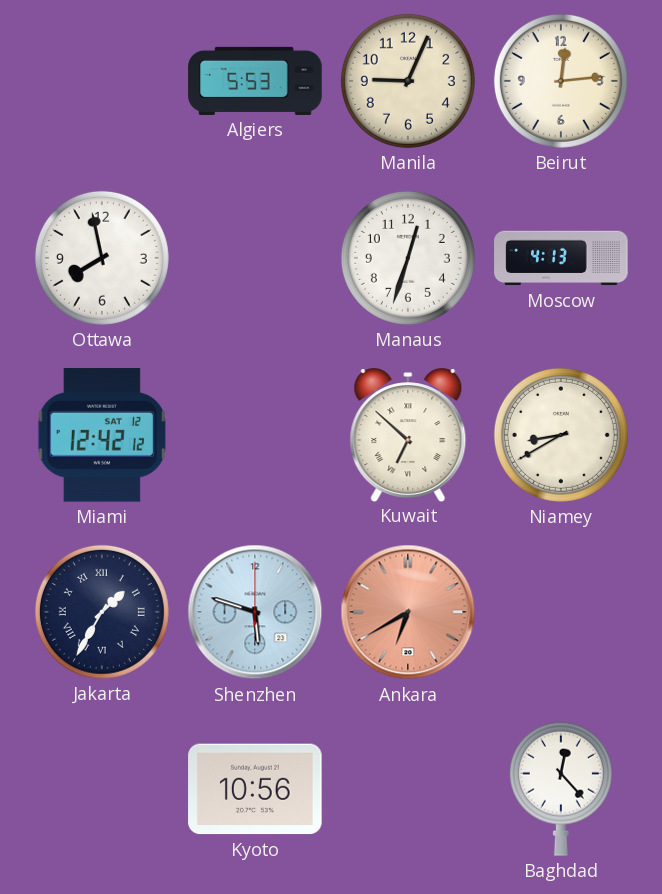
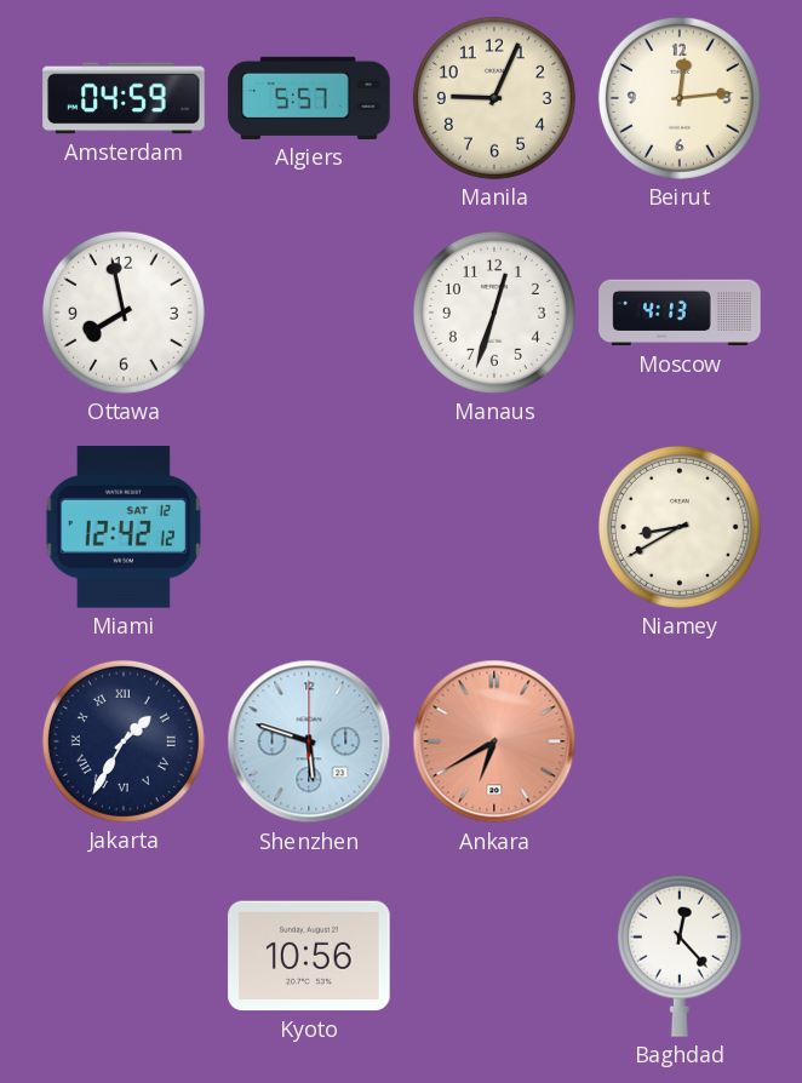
Amsterdam: none -> 04:59
Algiers: 5:53 -> 5:57
Kuwait: 6:52 -> none
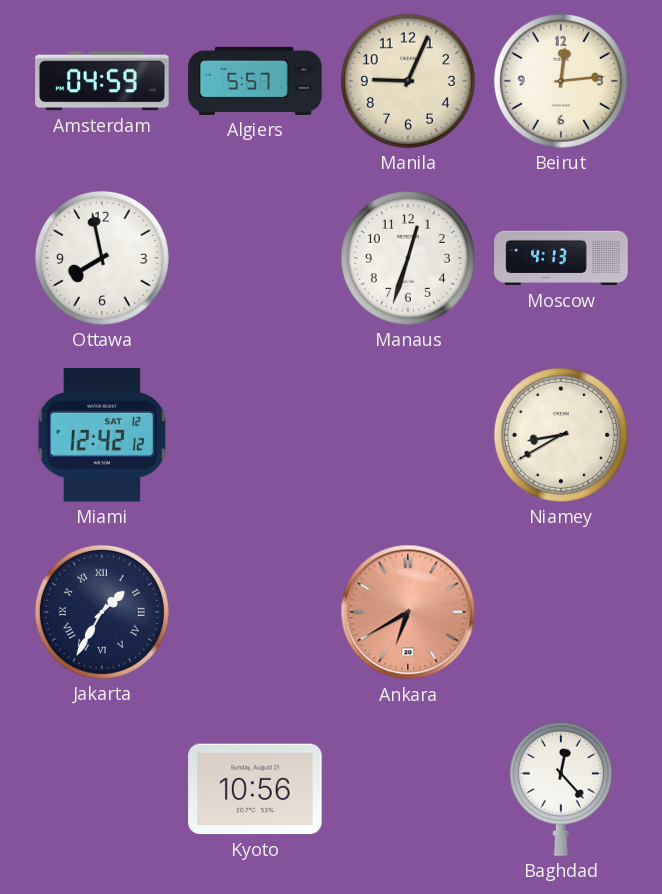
Shenzhen: 5:48 -> none
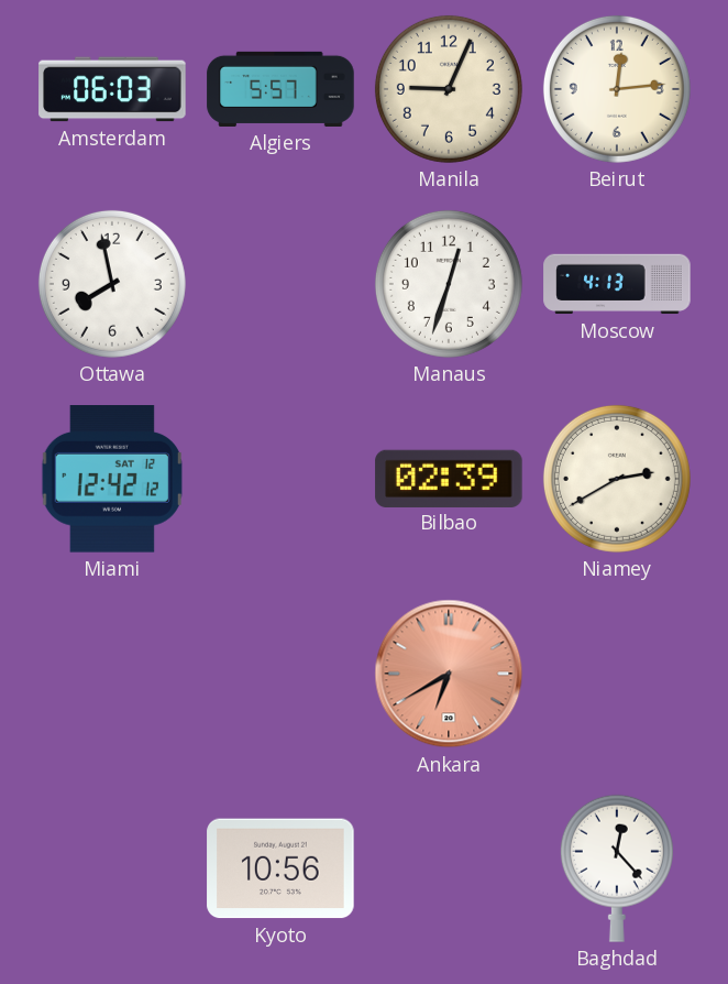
Amsterdam: 04:59 -> 06:03
Bilbao: none -> 02:39
Niamey: 8:40 -> 2:40
Jakarta: 1:35 -> none
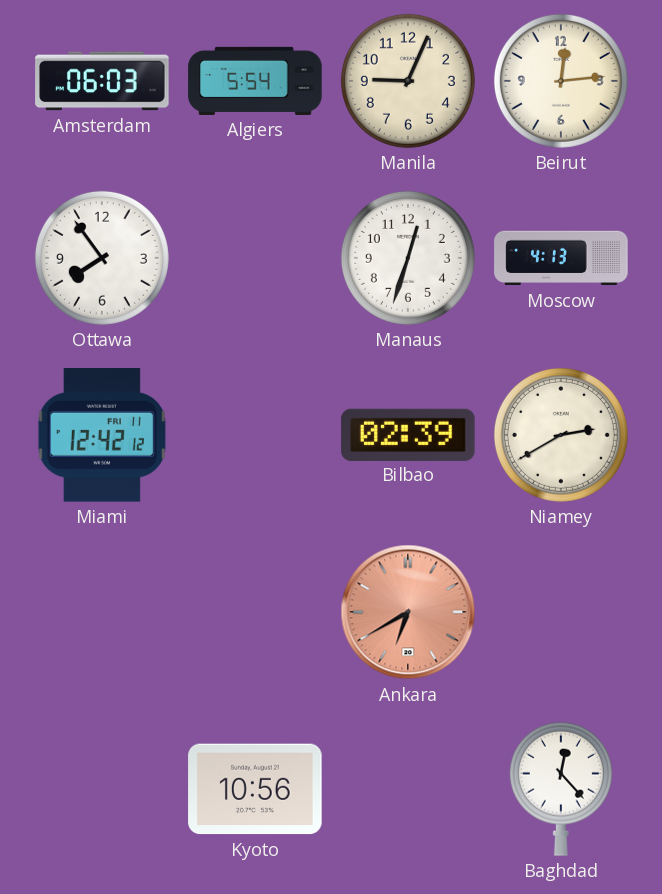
Algiers: 5:57 -> 5:54
Ottawa: 7:58 -> 7:54
Miami date: SAT 12 -> FRI 11
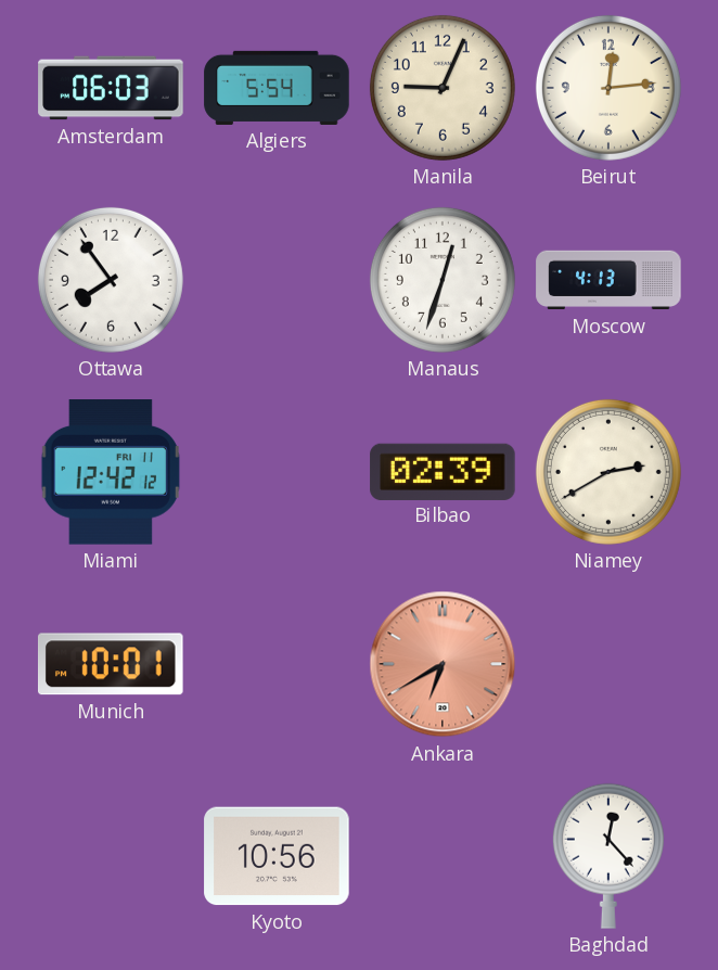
Munich: none -> 10:01
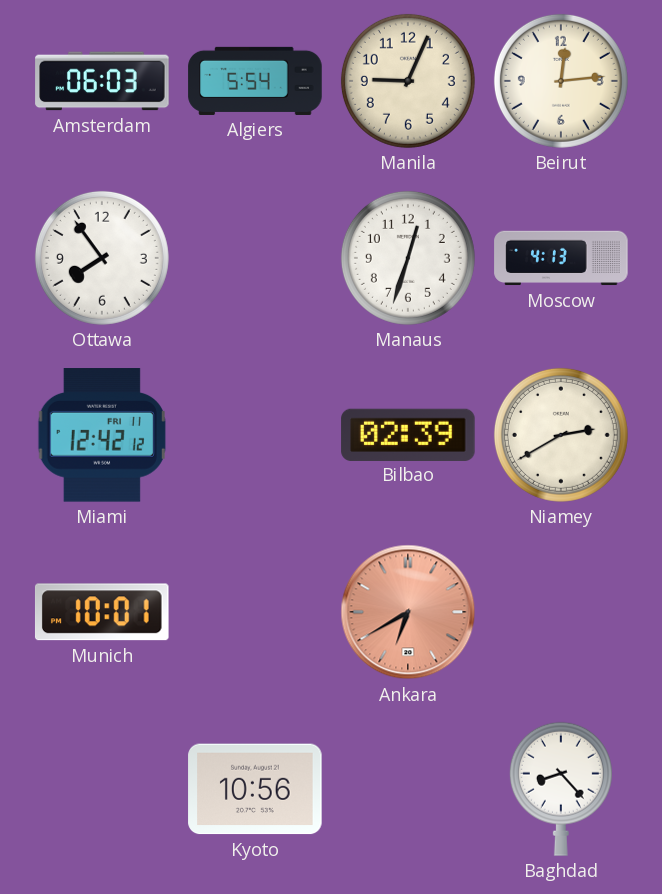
Baghdad: 12:23 -> 8:23
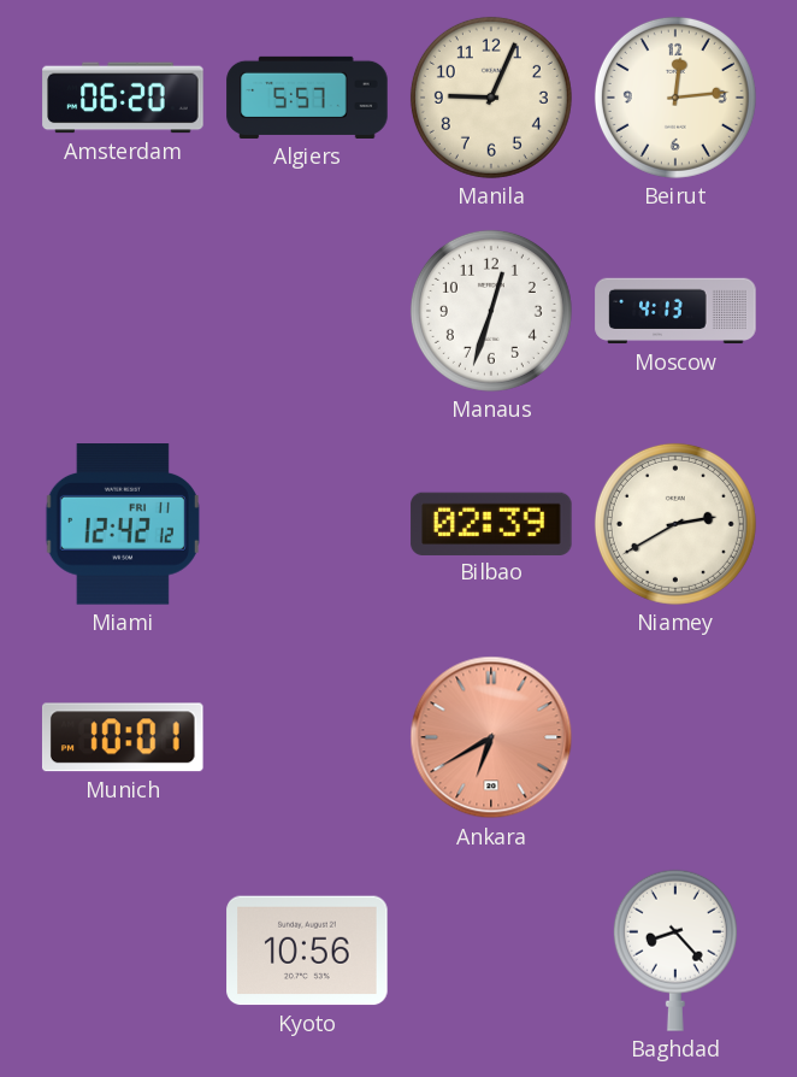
Amsterdam: 06:03 -> 06:20
Algiers: 5:54 -> 5:57
Ottawa: 7:54 -> none
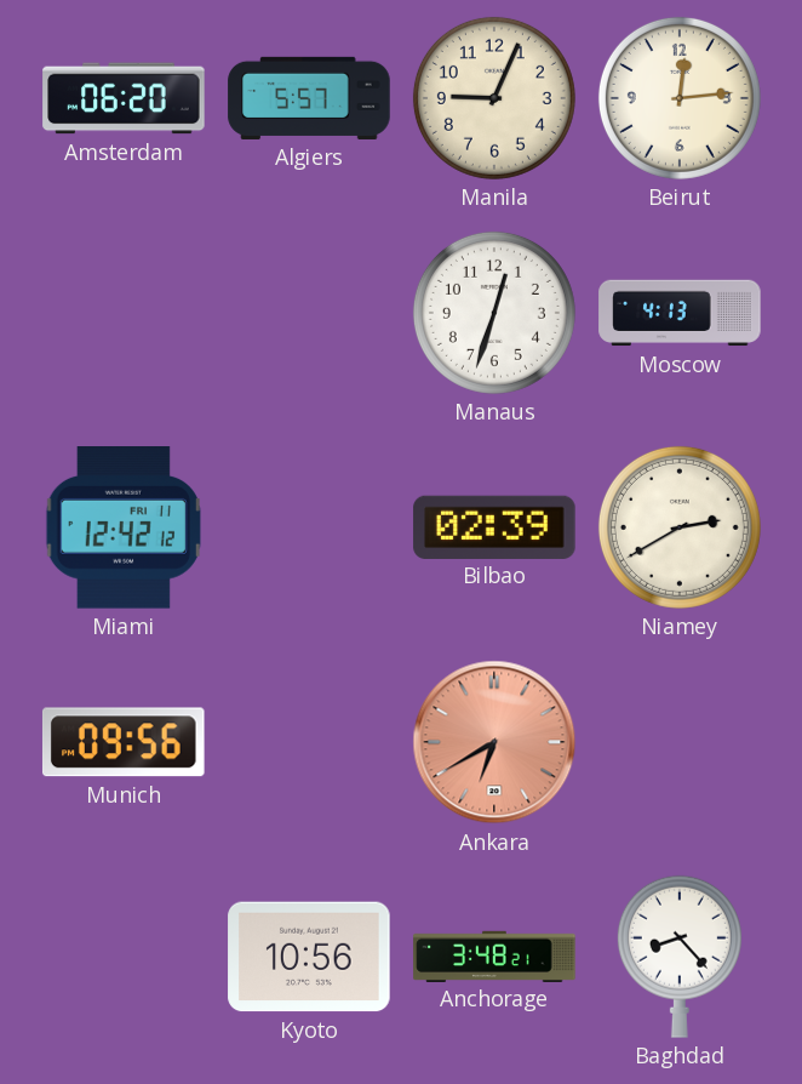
Munich: 10:01 -> 09:56
Anchorage: none -> 3:48
